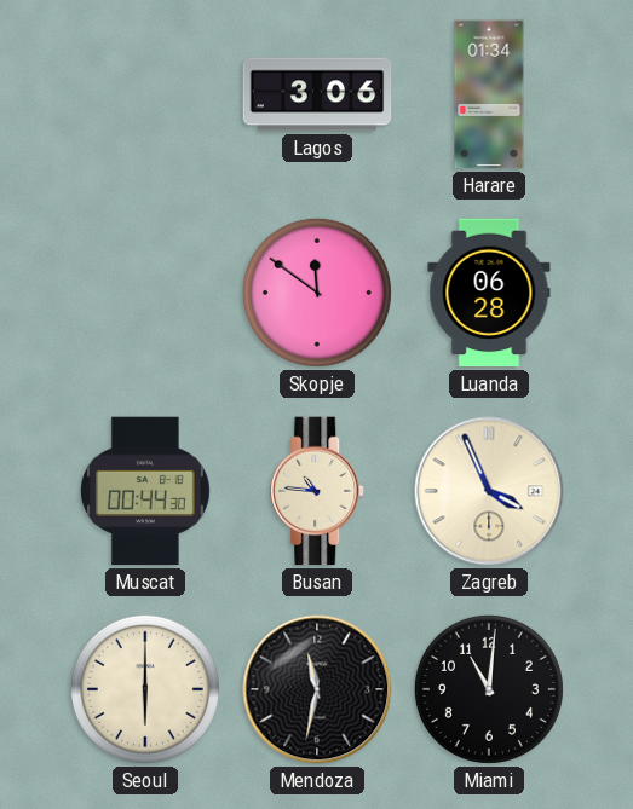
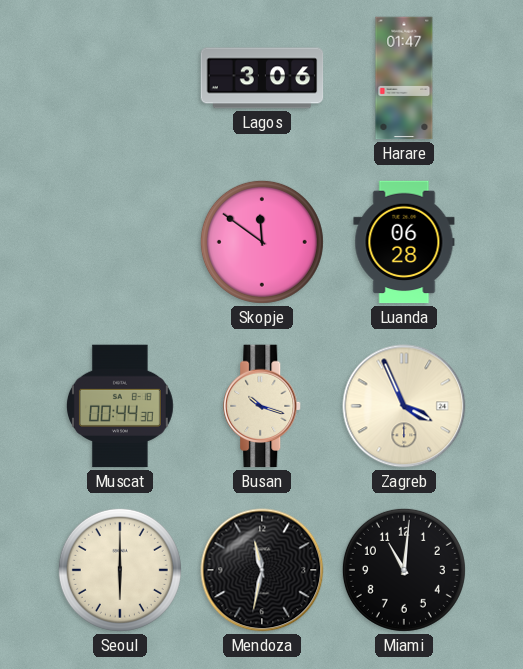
Harare: 01:34 -> 01:47
Busan: 10:46 -> 10:18
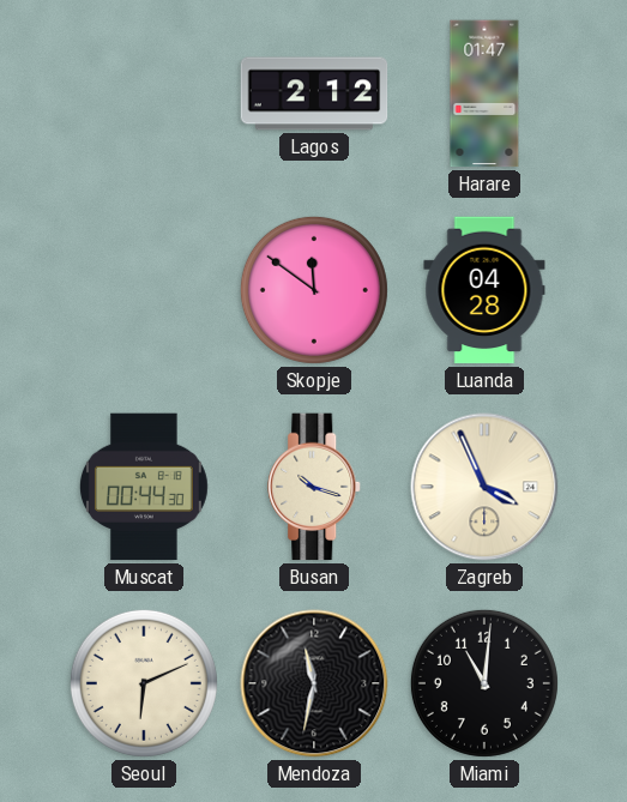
Lagos: 3:06 -> 2:12
Luanda: 06:28 -> 04:28
Seoul: 6:00 -> 6:11
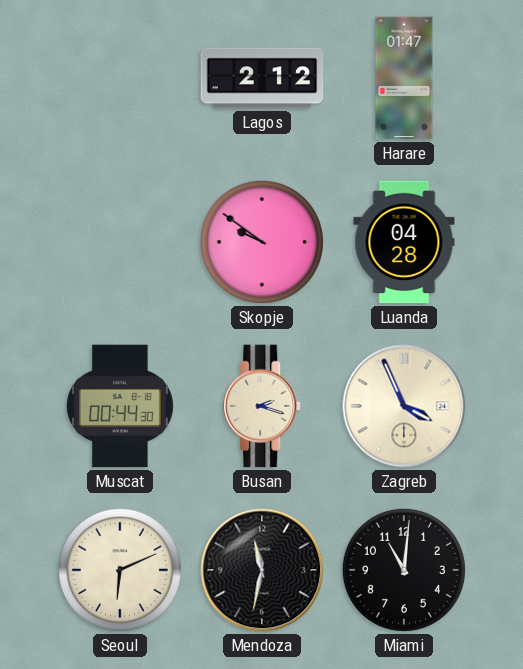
Skopje: 11:51 -> 9:51
Busan: 10:18 -> 2:18
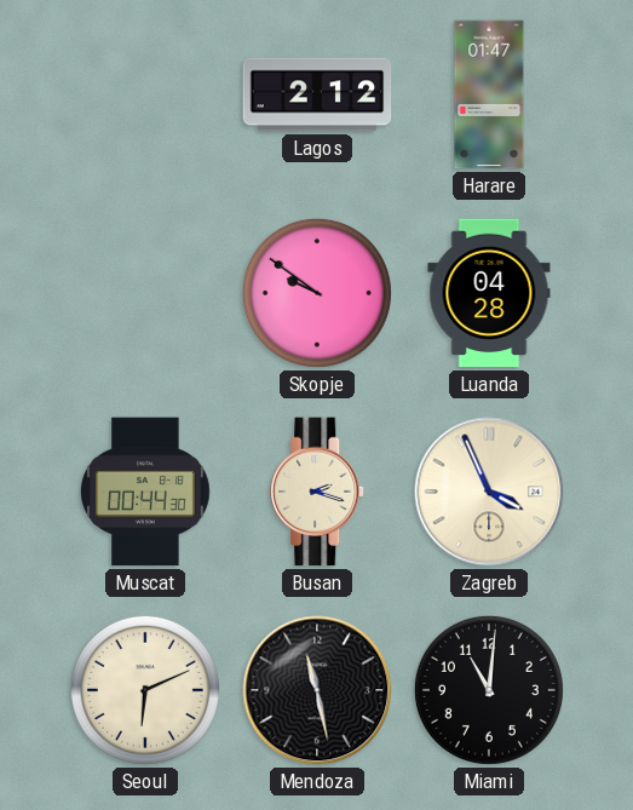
Mendoza: 11:32 -> 11:28
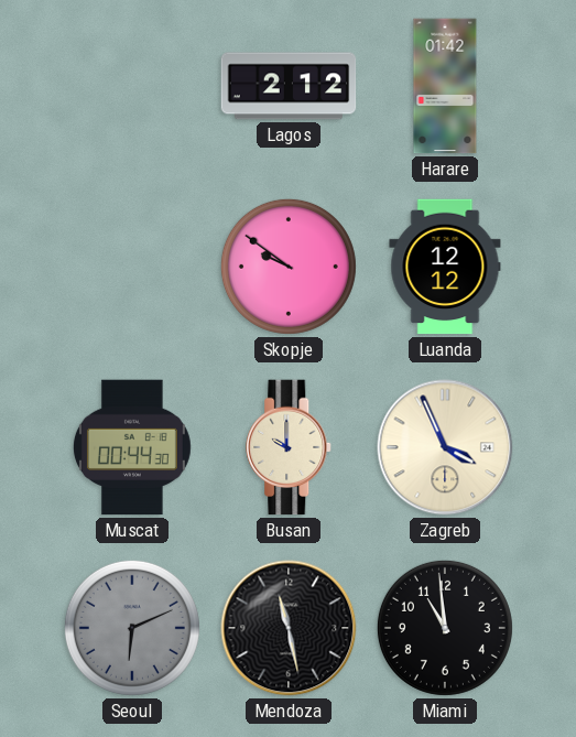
Harare: 01:47 -> 01:42
Luanda: 04:28 -> 12:12
Busan: 2:18 -> 10:00
Seoul dial: cream -> grey
Miami: 11:01 -> 10:59
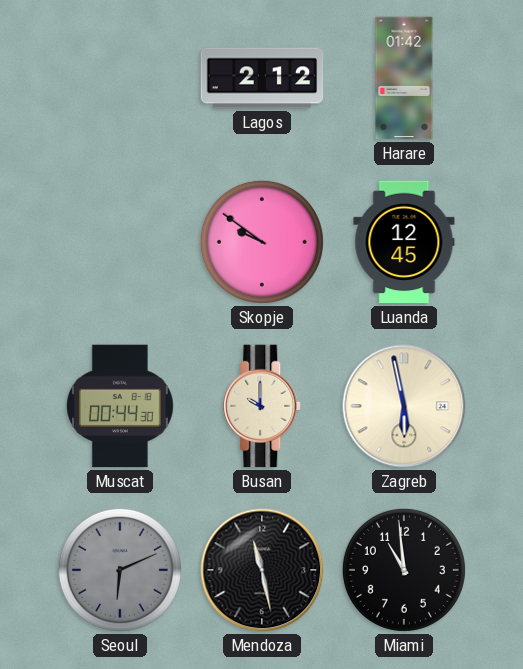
Luanda: 12:12 -> 12:45
Zagreb: 3:56 -> 5:58
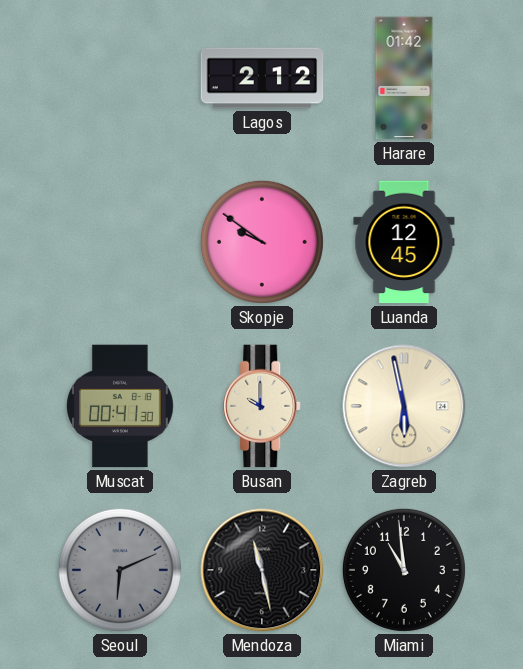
Muscat: 00:44 -> 00:41
